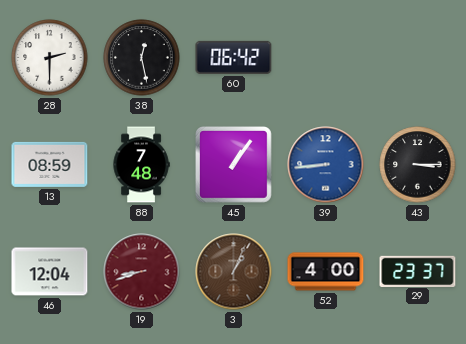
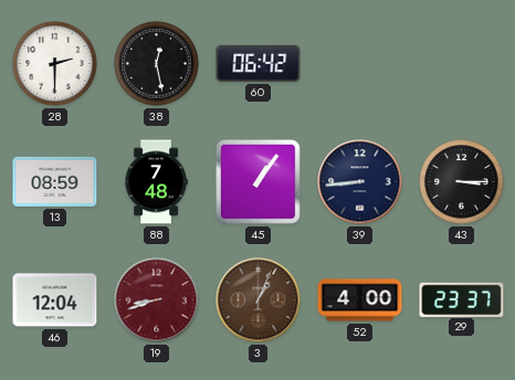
39 dial: blue -> navy
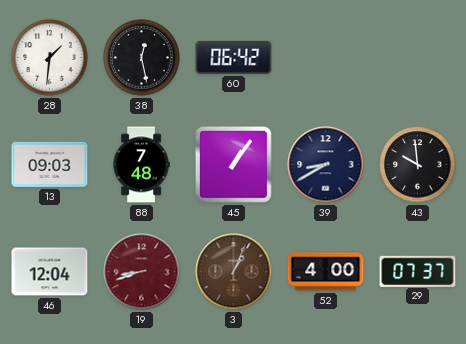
28: 2:30 -> 1:31
13: 08:59 -> 09:03
39: 8:44 -> 8:40
43: 3:15 -> 9:59
29: 23:37 -> 07:37
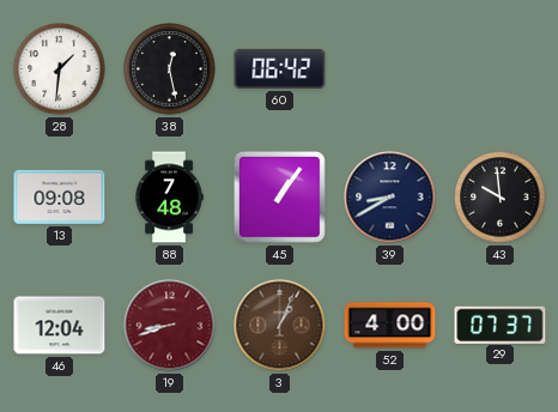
13: 09:03 -> 09:08
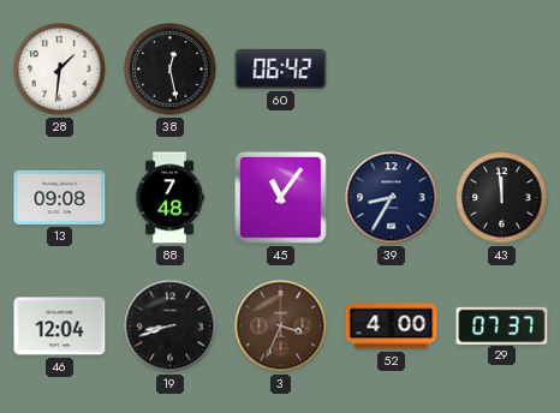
45: 1:06 -> 11:06
39: 8:40 -> 8:35
43: 9:59 -> 11:59
19 dial: burgundy -> black
3: 1:04 -> 3:34
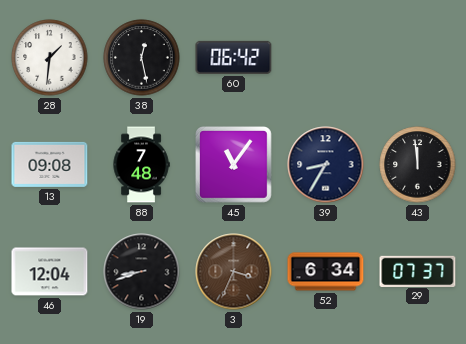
52: 4:00 -> 6:34
